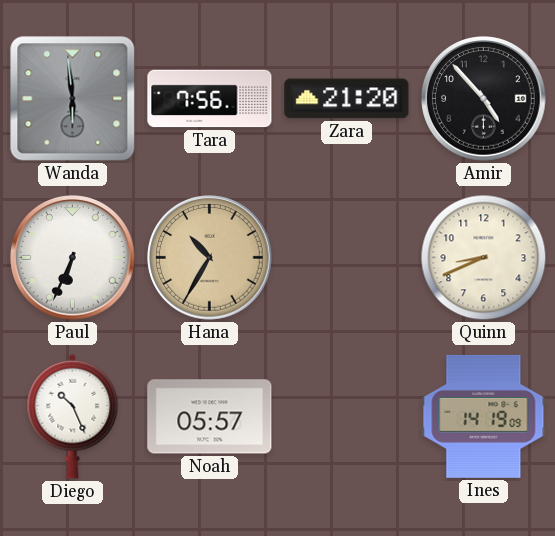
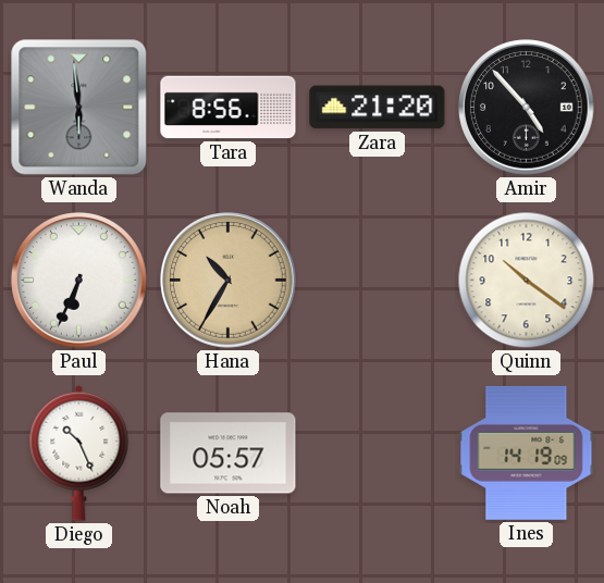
Tara: 7:56 -> 8:56
Quinn: 8:41 -> 10:21
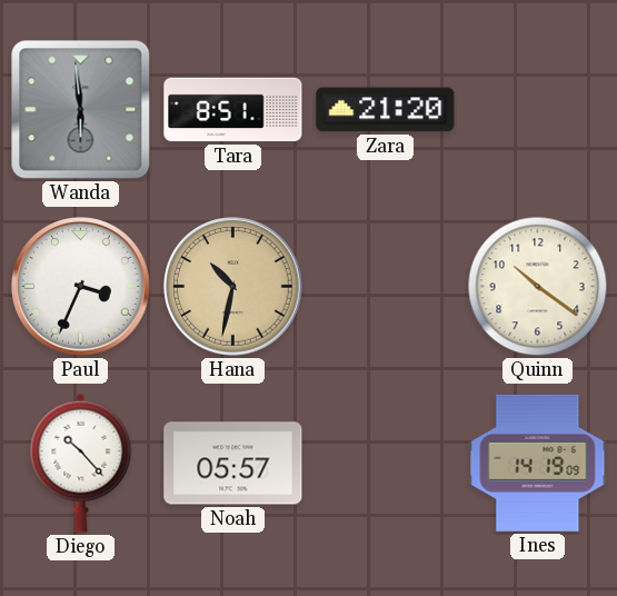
Tara: 8:56 -> 8:51
Amir: 4:53 -> none
Paul: 6:34 -> 3:34
Hana: 10:35 -> 10:32
Diego: 10:26 -> 10:23
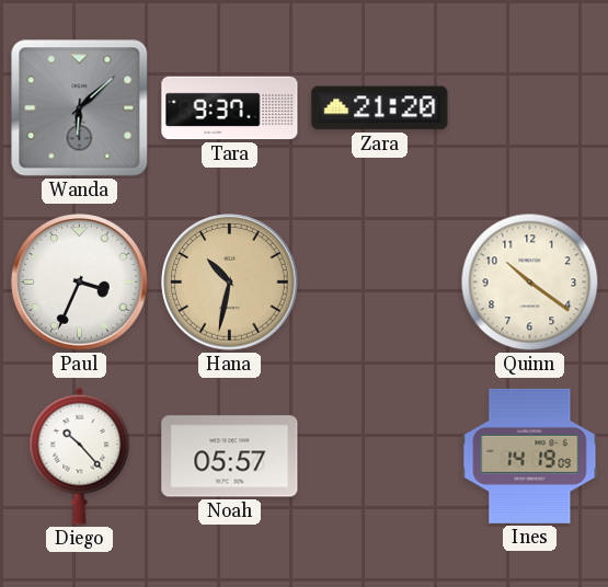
Wanda: 5:59 -> 6:08
Tara: 8:51 -> 9:37
